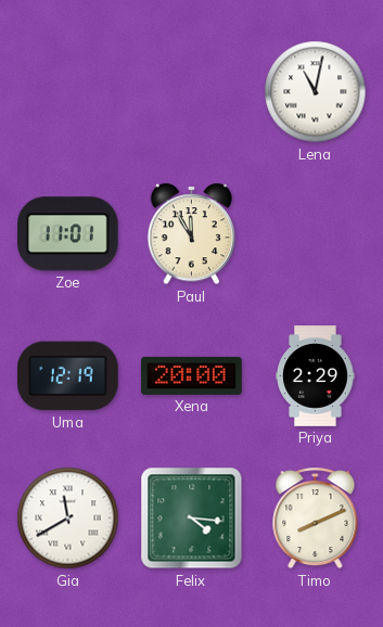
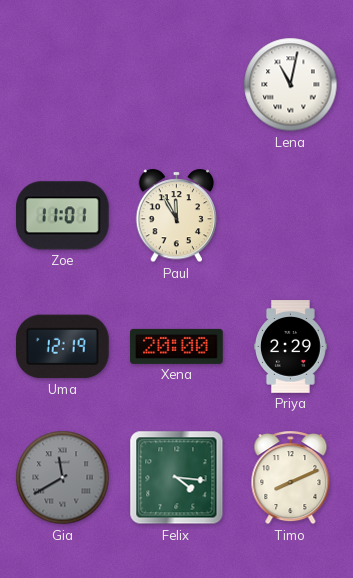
Gia dial: white -> grey
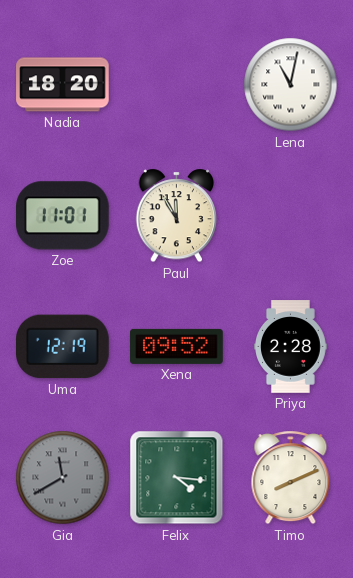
Nadia: none -> 18:20
Xena: 20:00 -> 09:52
Priya: 2:29 -> 2:28
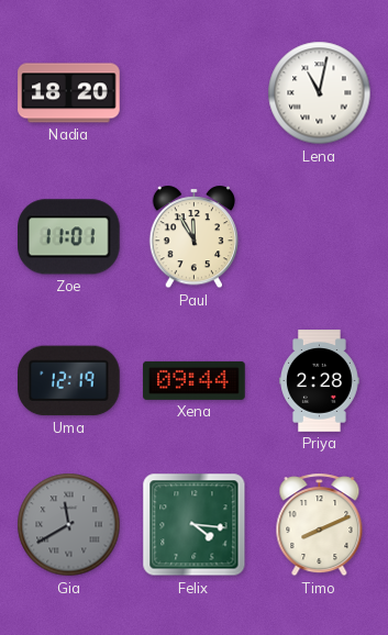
Xena: 09:52 -> 09:44
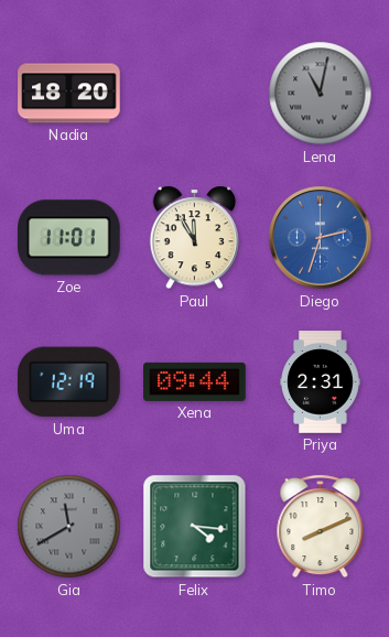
Lena dial: white -> grey
Diego: none -> 2:33
Priya: 2:28 -> 2:31
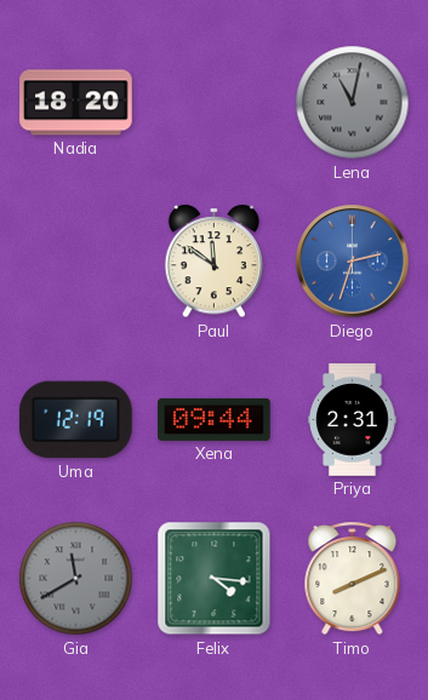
Zoe: 11:01 -> none
Paul: 11:55 -> 11:51
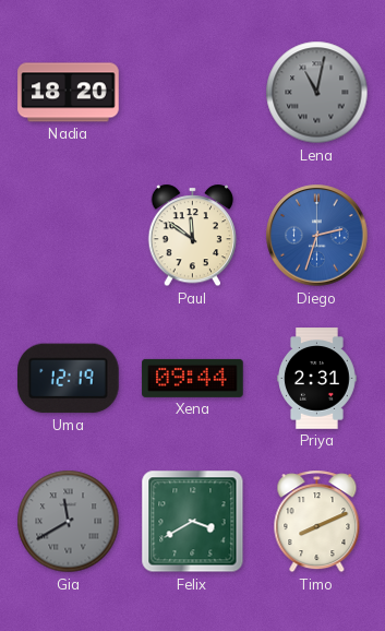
Felix: 4:16 -> 3:40
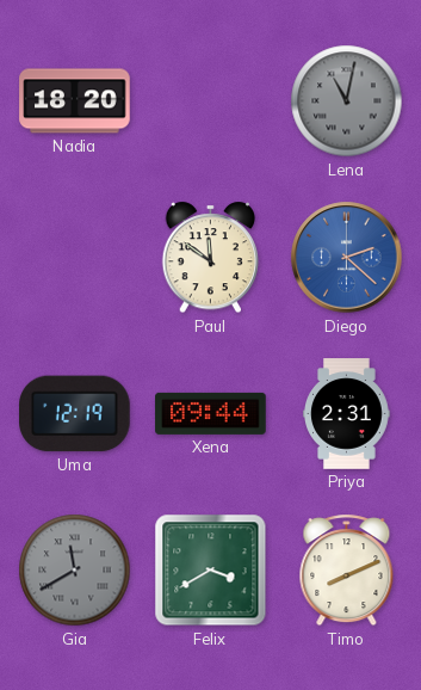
Diego: 2:33 -> 2:22
